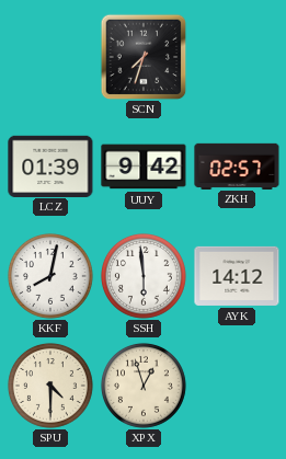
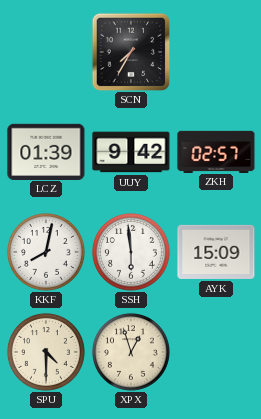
SCN: 7:33 -> 7:35
AYK: 14:12 -> 15:09
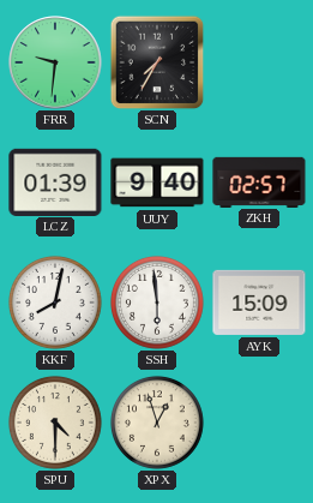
FRR: none -> 9:31
UUY: 9:42 -> 9:40
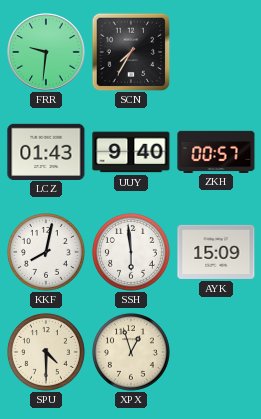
LCZ: 01:39 -> 01:43
ZKH: 02:57 -> 00:57
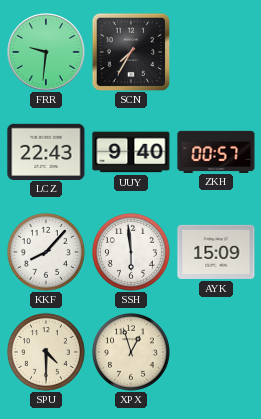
LCZ: 01:43 -> 22:43
KKF: 8:02 -> 8:07
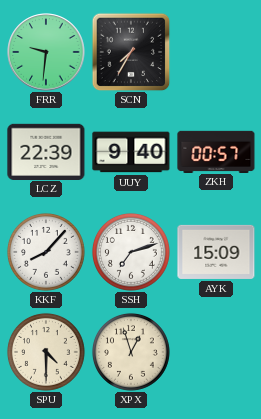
LCZ: 22:43 -> 22:39
SSH: 5:59 -> 7:12
